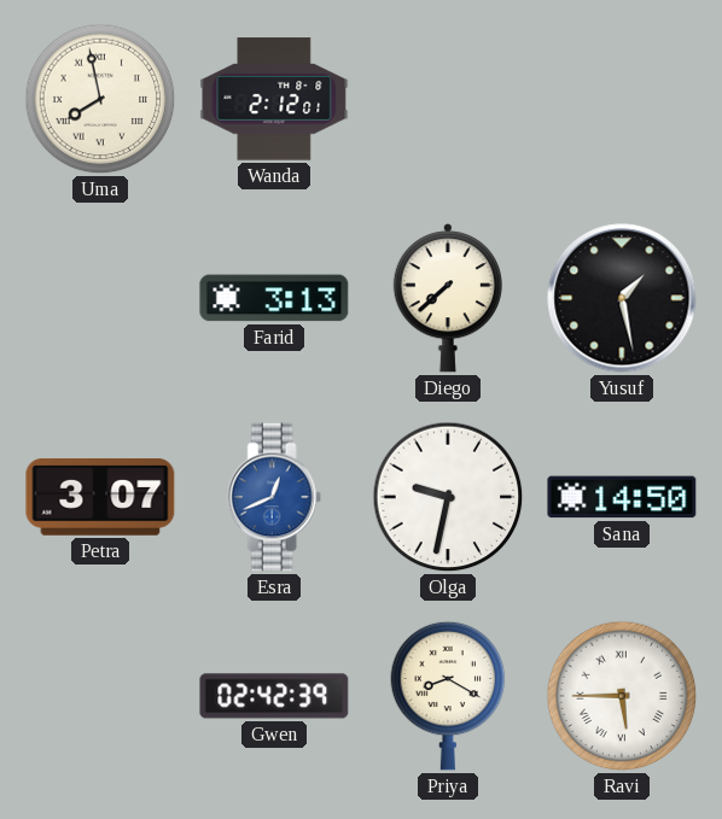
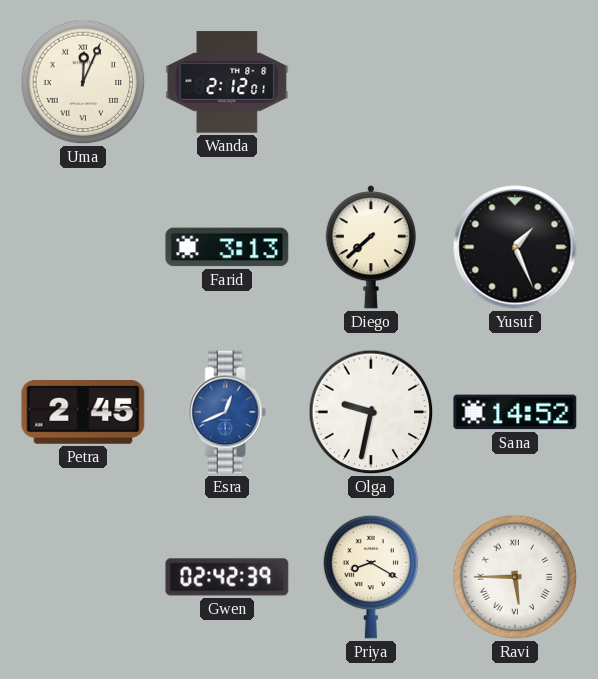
Uma: 7:58 -> 12:04
Yusuf: 1:28 -> 1:26
Petra: 3:07 -> 2:45
Sana: 14:50 -> 14:52
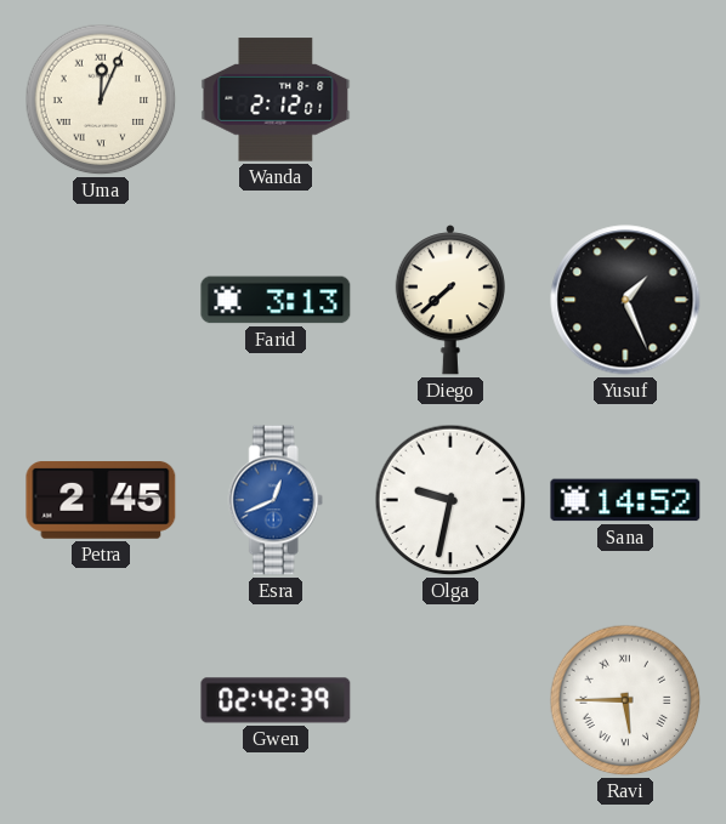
Priya: 8:20 -> none
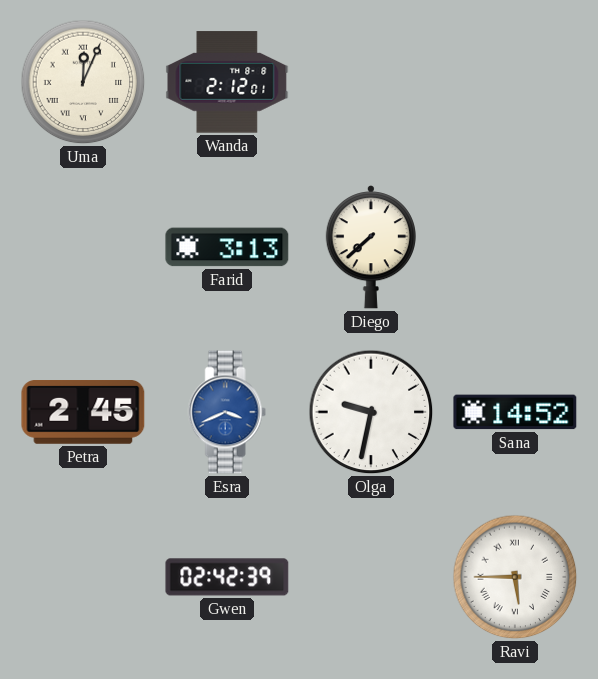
Yusuf: 1:26 -> none
Esra: 12:41 -> 3:41
